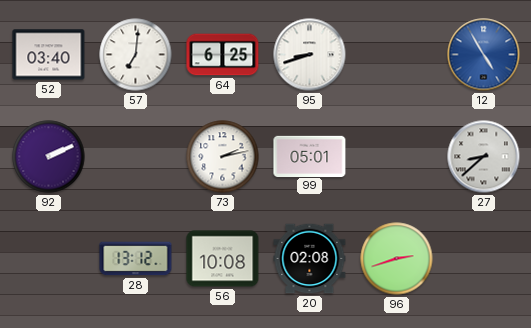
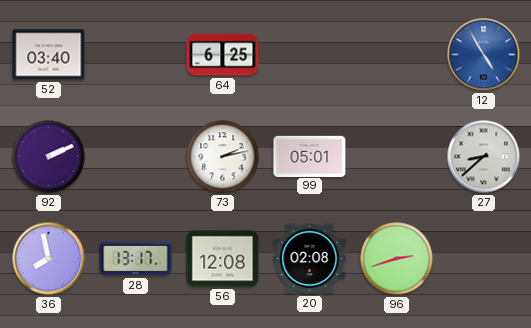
57: 7:01 -> none
95: 8:42 -> none
36: none -> 7:58
28: 13:12 -> 13:17
56: 10:08 -> 12:08
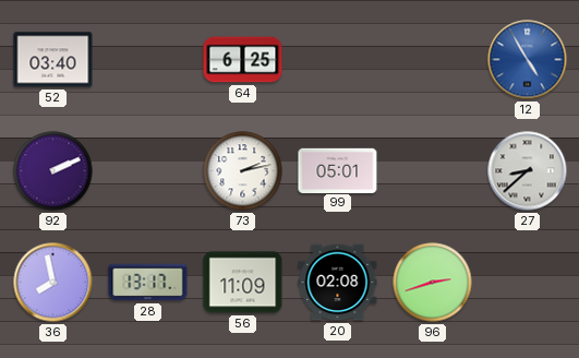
56: 12:08 -> 11:09
